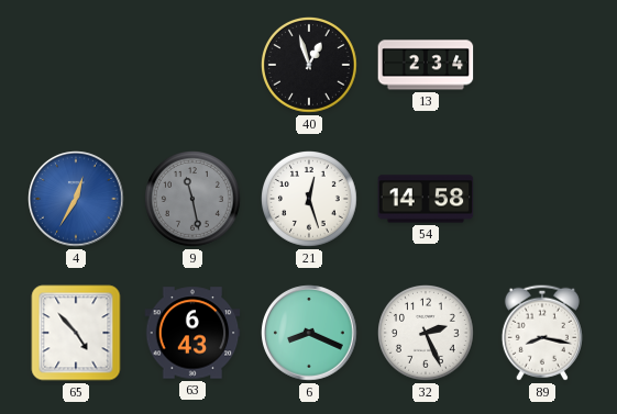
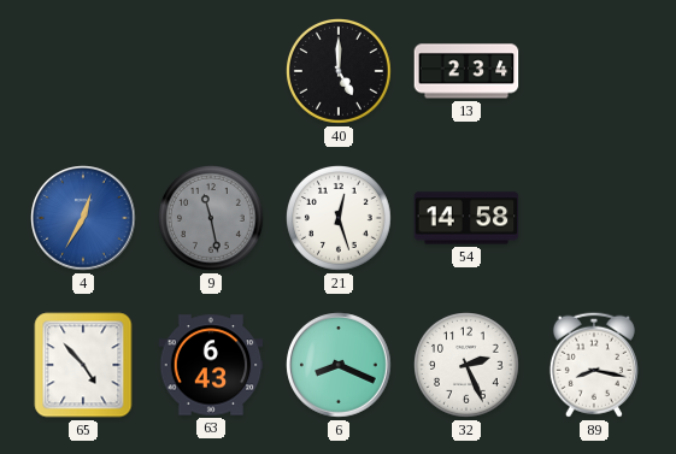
40: 12:57 -> 5:00
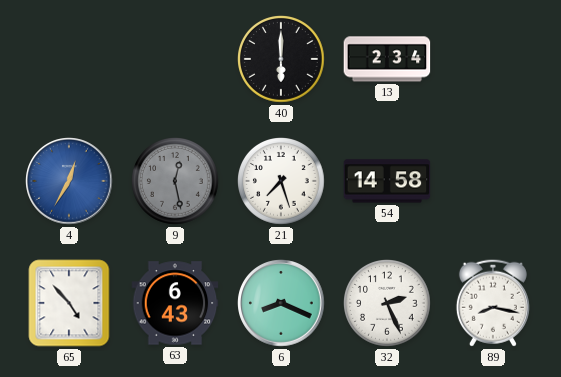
40: 5:00 -> 6:00
9: 11:28 -> 12:28
21: 12:27 -> 7:27
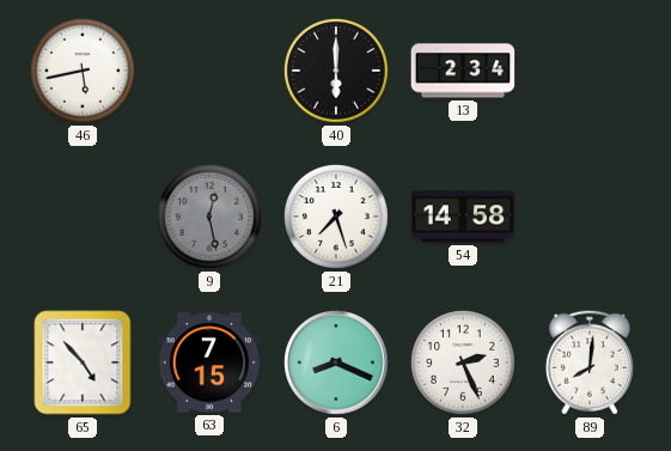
46: none -> 5:43
4: 12:35 -> none
63: 6:43 -> 7:15
89: 8:17 -> 8:01
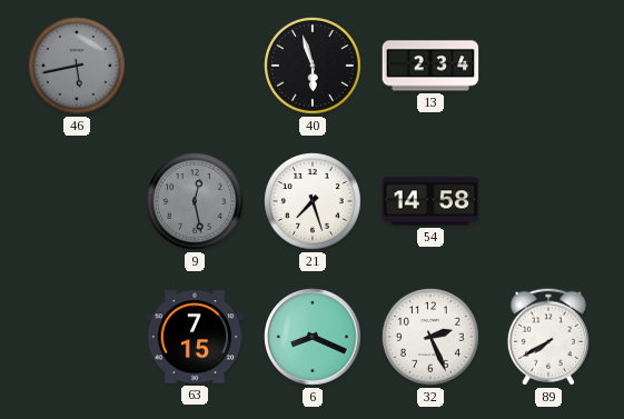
46 dial: white -> grey
40: 6:00 -> 5:57
65: 4:53 -> none
89: 8:01 -> 7:40
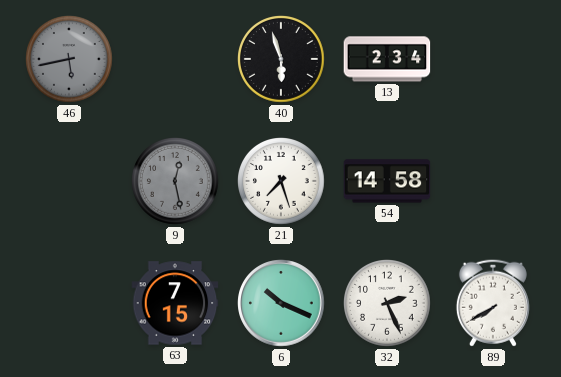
6: 8:19 -> 10:19
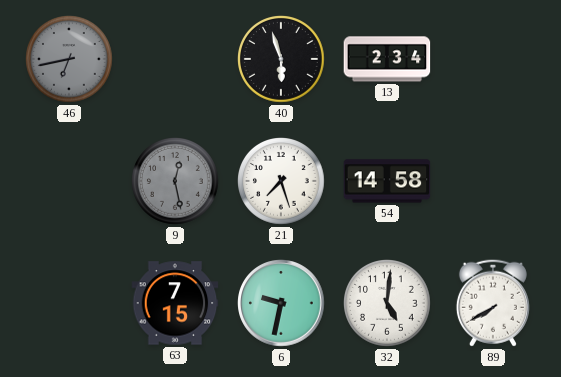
46: 5:43 -> 6:43
6: 10:19 -> 9:32
32: 2:26 -> 5:01
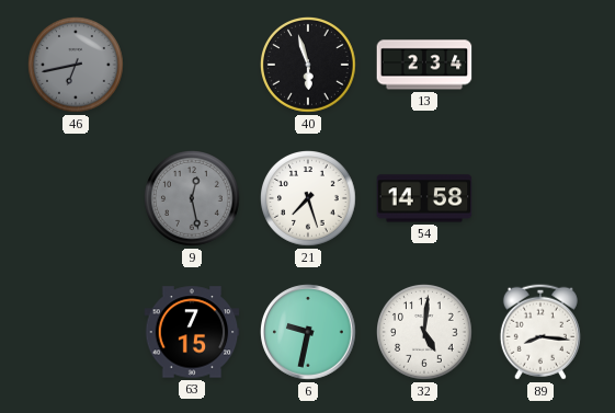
89: 7:40 -> 8:16
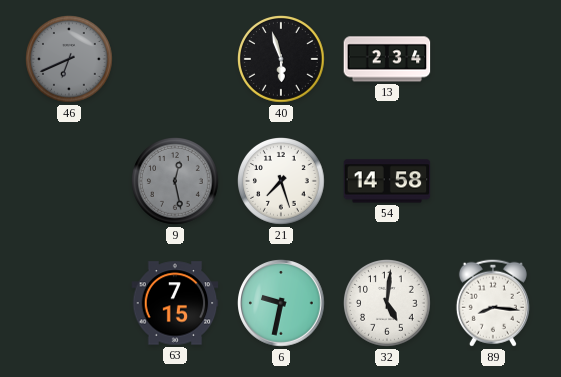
46: 6:43 -> 6:41
